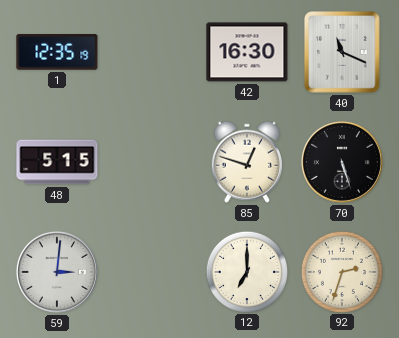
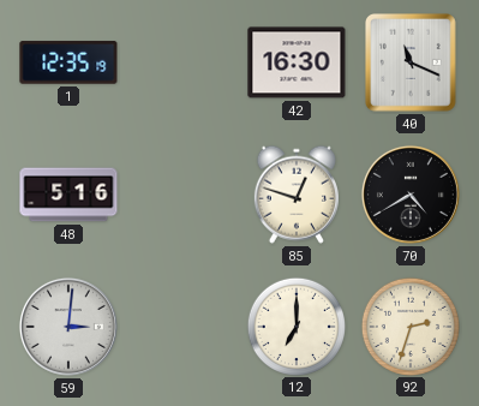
48: 5:15 -> 5:16
70: 5:27 -> 4:40
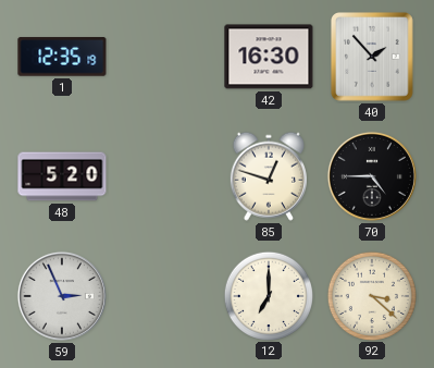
40: 11:19 -> 1:53
48: 5:16 -> 5:20
70: 4:40 -> 4:45
59: 3:01 -> 2:56
92: 2:33 -> 3:22
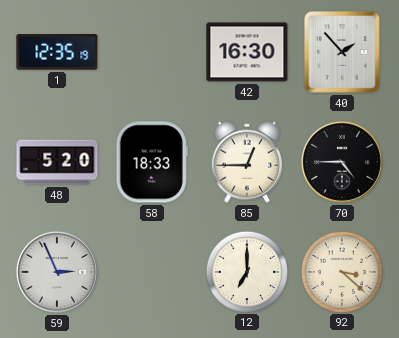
58: none -> 18:33
85: 12:48 -> 12:45
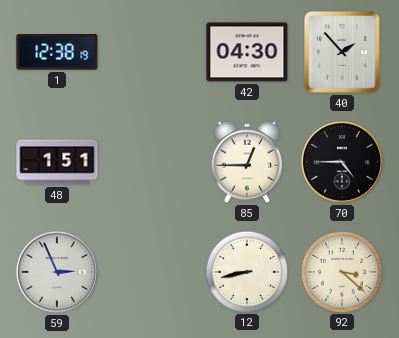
1: 12:35 -> 12:38
42: 16:30 -> 04:30
48: 5:20 -> 1:51
58: 18:33 -> none
12: 7:00 -> 8:43
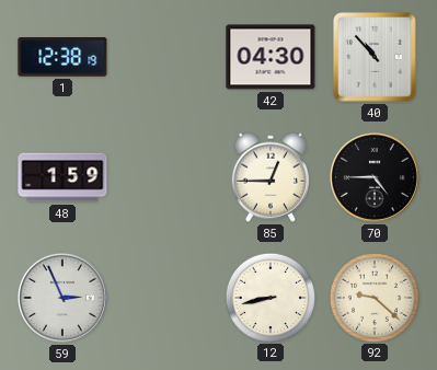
40: 1:53 -> 10:53
48: 1:51 -> 1:59
92: 3:22 -> 9:22
